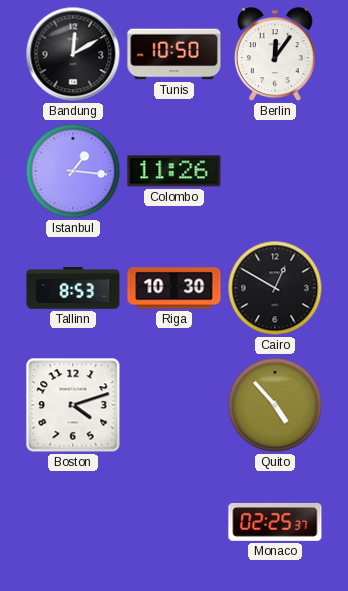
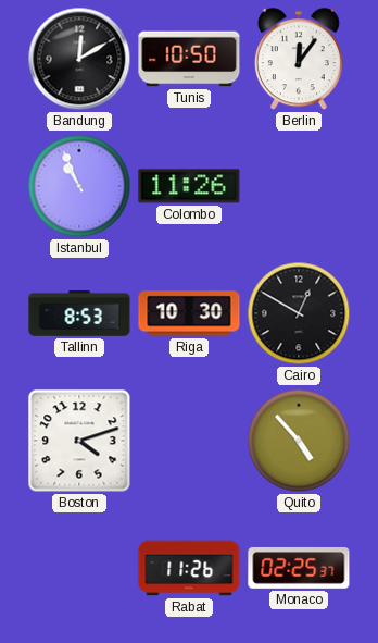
Istanbul: 1:16 -> 10:56
Rabat: none -> 11:26
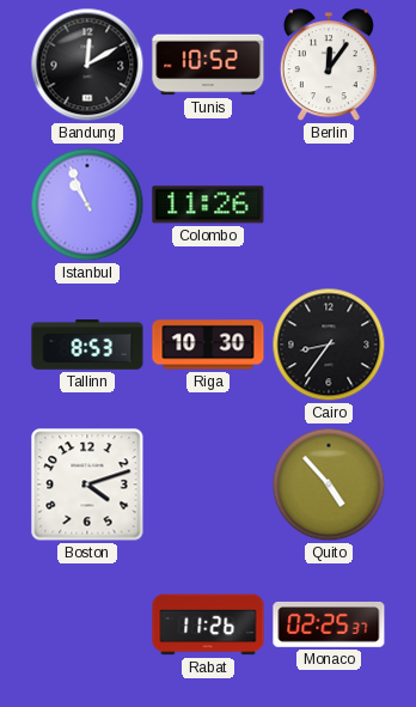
Tunis: 10:50 -> 10:52
Cairo: 12:50 -> 8:36
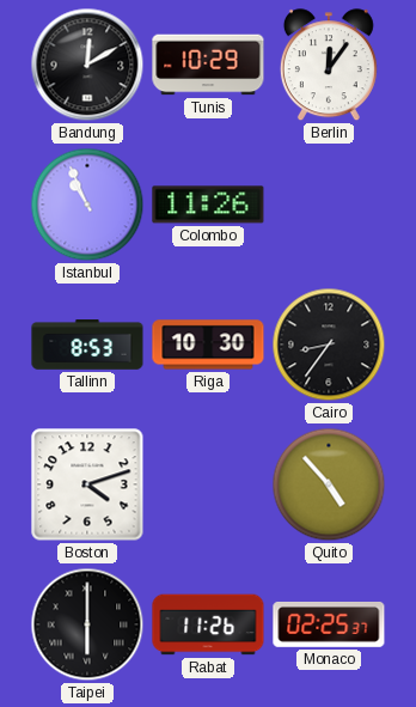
Tunis: 10:52 -> 10:29
Taipei: none -> 6:00
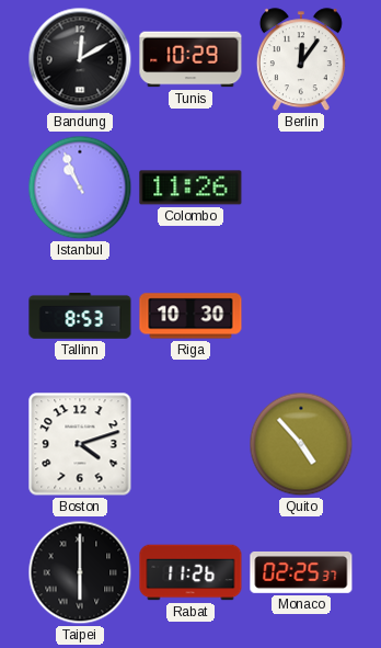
Cairo: 8:36 -> none
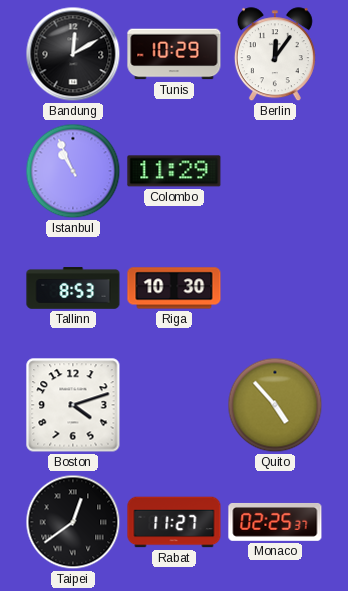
Colombo: 11:26 -> 11:29
Taipei: 6:00 -> 12:39
Rabat: 11:26 -> 11:27
